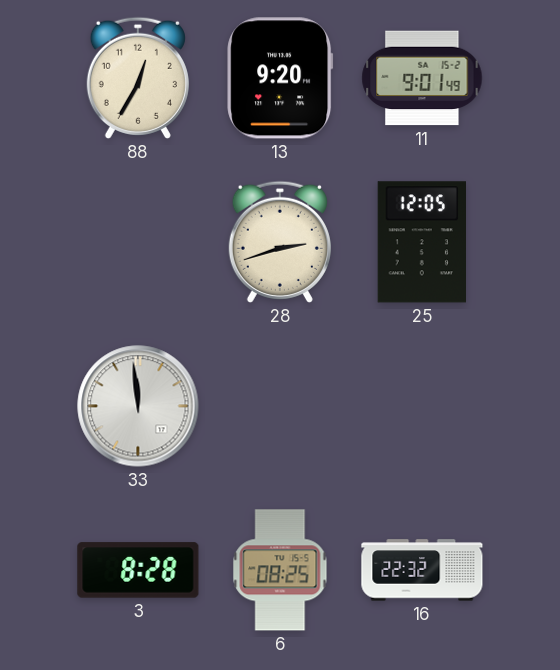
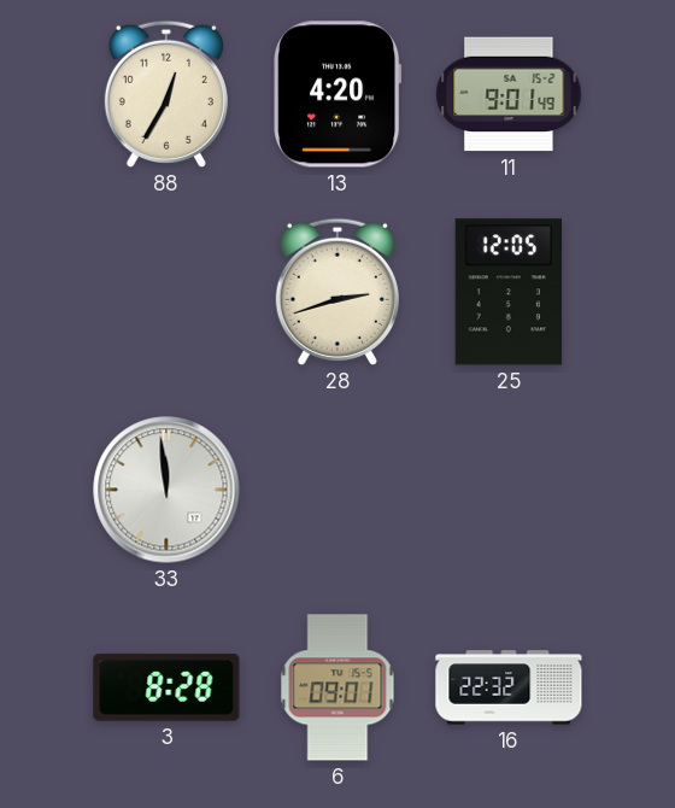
13: 9:20 -> 4:20
6: 08:25 -> 09:01
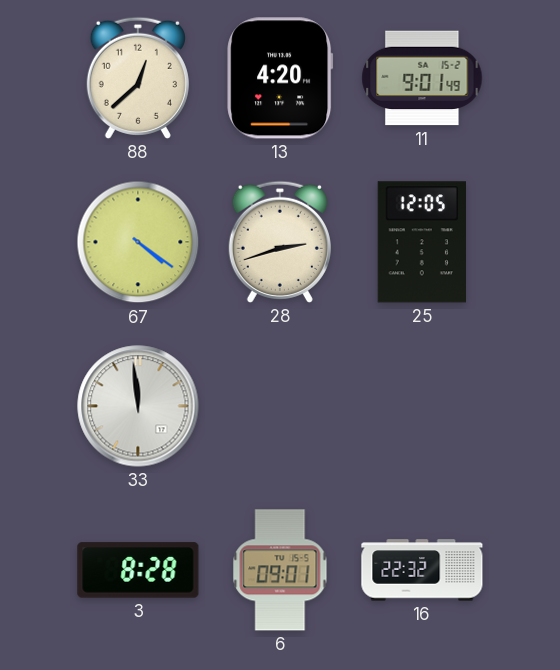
88: 12:35 -> 12:38
67: none -> 4:21
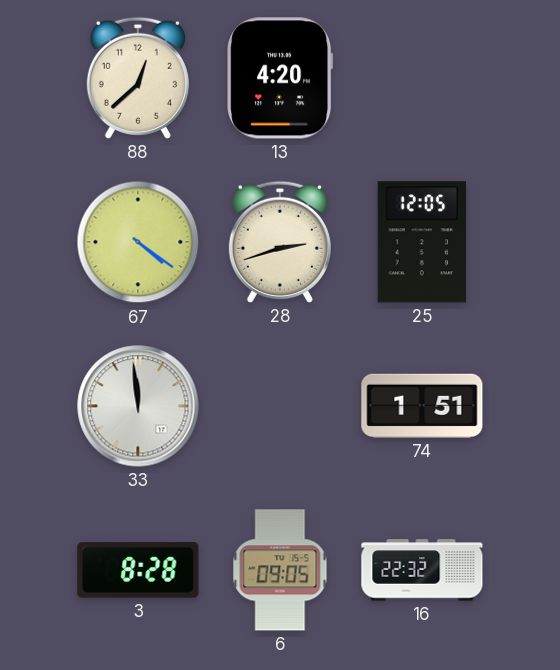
11: 9:01 -> none
74: none -> 1:51
6: 09:01 -> 09:05
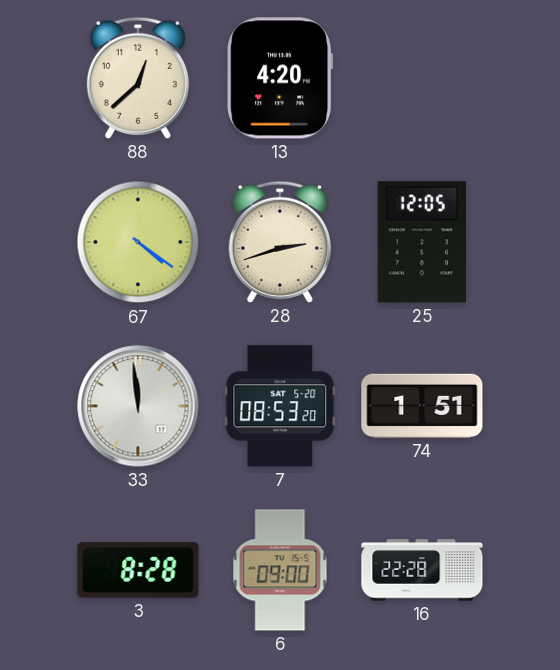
7: none -> 08:53
6: 09:05 -> 09:00
16: 22:32 -> 22:28
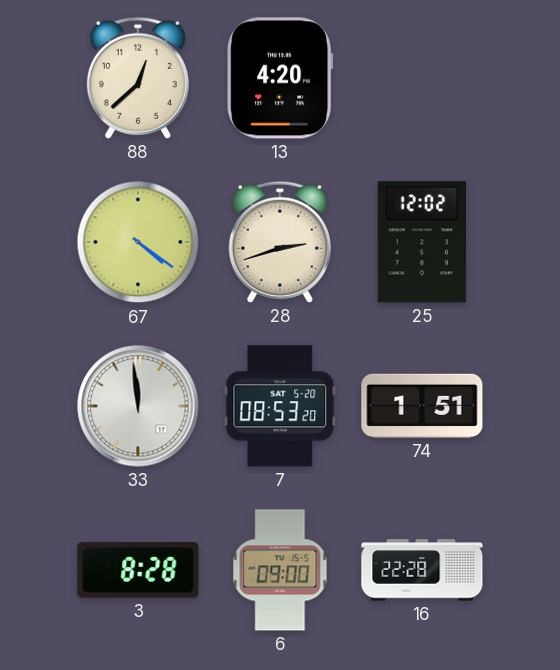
25: 12:05 -> 12:02
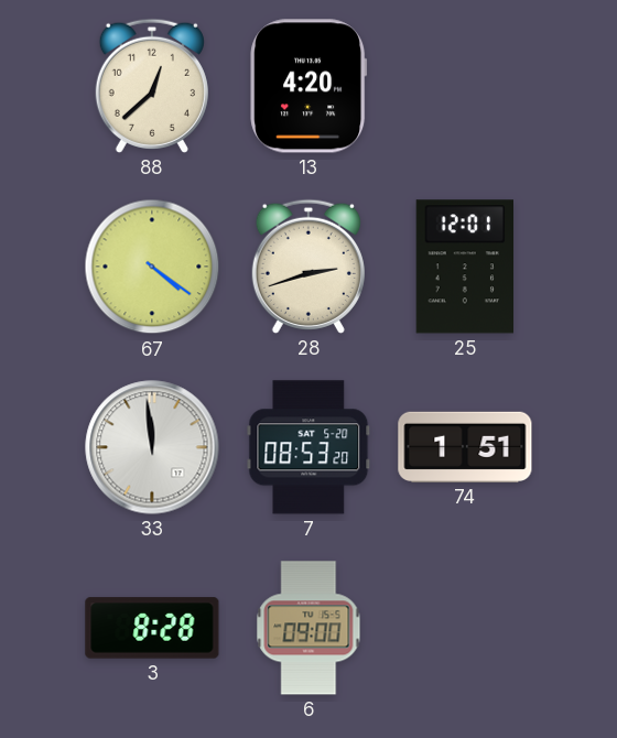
25: 12:02 -> 12:01
16: 22:28 -> none
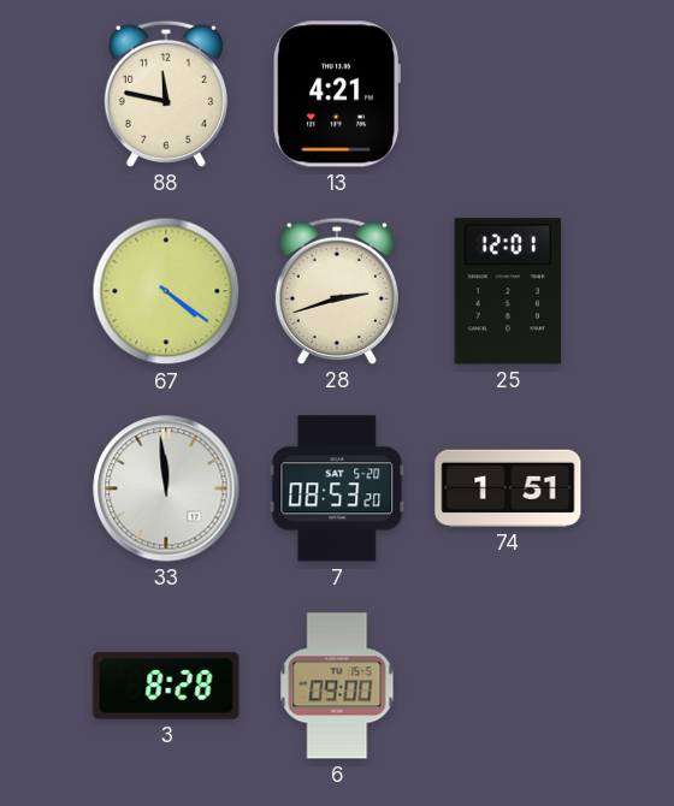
88: 12:38 -> 11:47
13: 4:20 -> 4:21
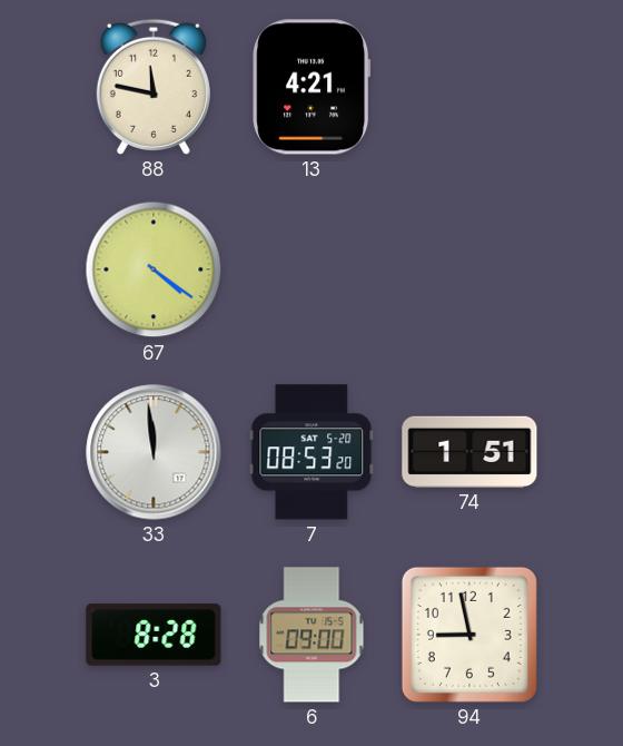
28: 2:42 -> none
25: 12:01 -> none
94: none -> 8:58
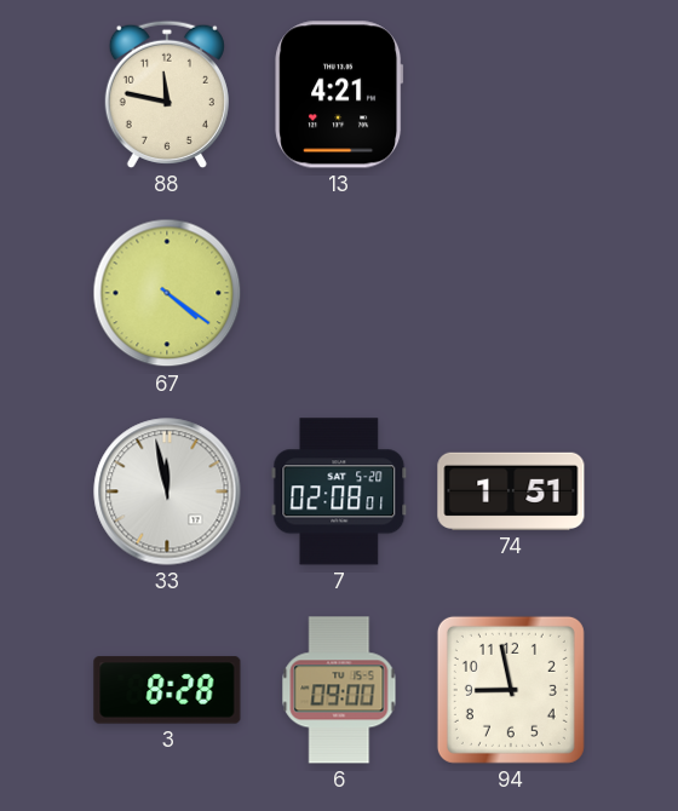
33: 11:59 -> 11:58
7: 08:53 -> 02:08
